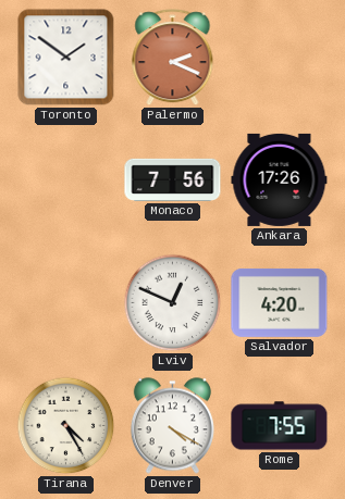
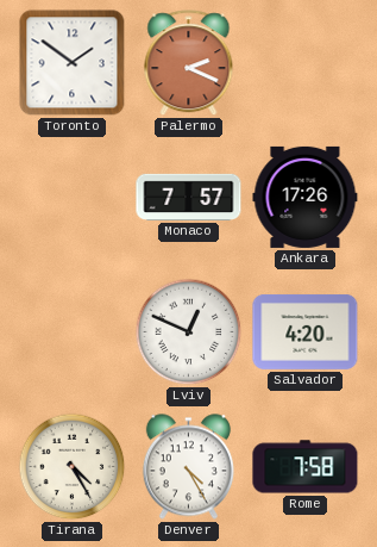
Monaco: 7:56 -> 7:57
Denver: 4:20 -> 4:25
Rome: 7:55 -> 7:58
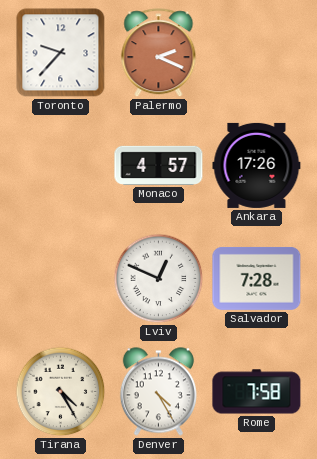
Toronto: 1:51 -> 9:37
Monaco: 7:57 -> 4:57
Salvador: 4:20 -> 7:28
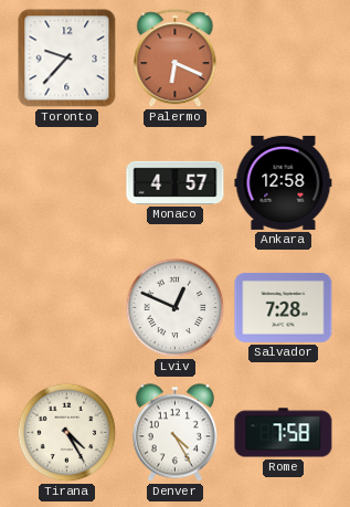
Palermo: 2:19 -> 6:19
Ankara: 17:26 -> 12:58
